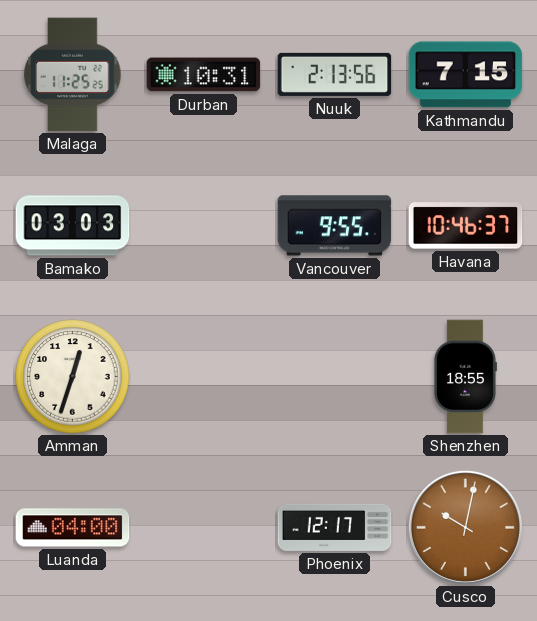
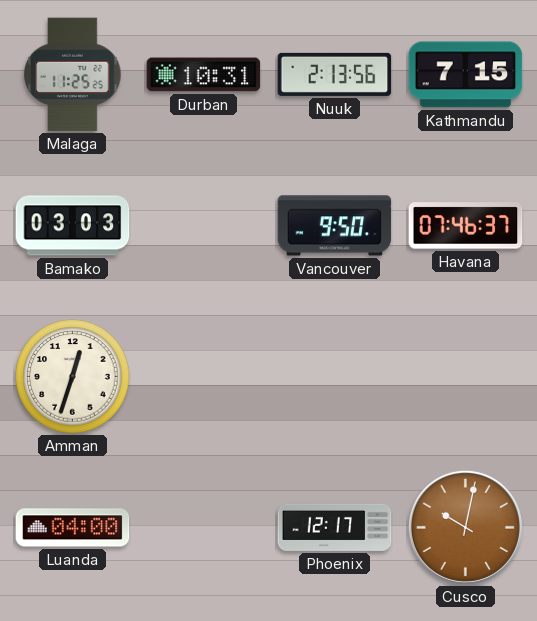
Vancouver: 9:55 -> 9:50
Havana: 10:46 -> 07:46
Shenzhen: 18:55 -> none
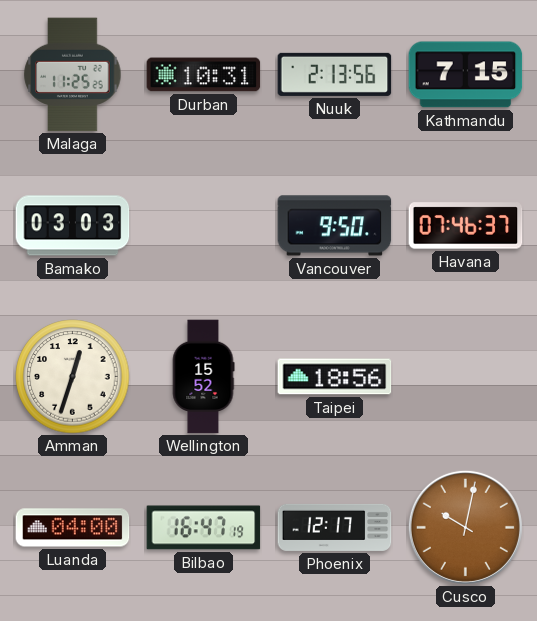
Wellington: none -> 15:52
Taipei: none -> 18:56
Bilbao: none -> 16:47
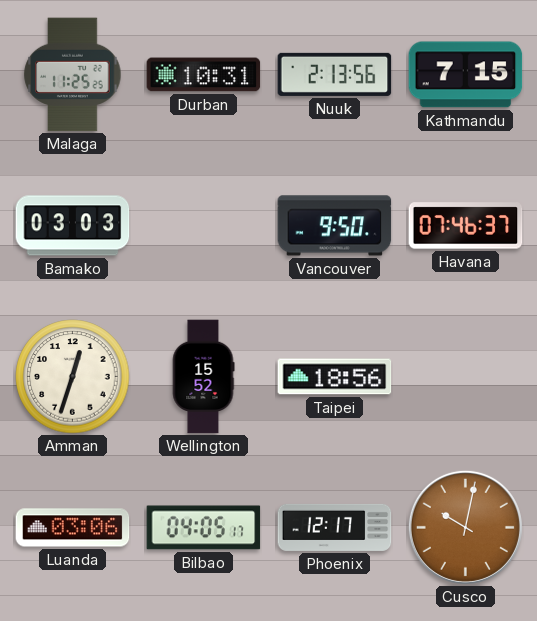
Luanda: 04:00 -> 03:06
Bilbao: 16:47 -> 04:05
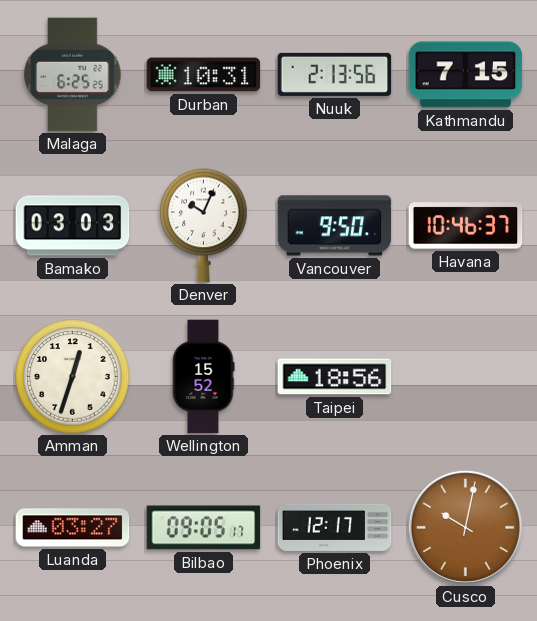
Malaga: 11:25 -> 6:25
Denver: none -> 10:04
Havana: 07:46 -> 10:46
Luanda: 03:06 -> 03:27
Bilbao: 04:05 -> 09:05
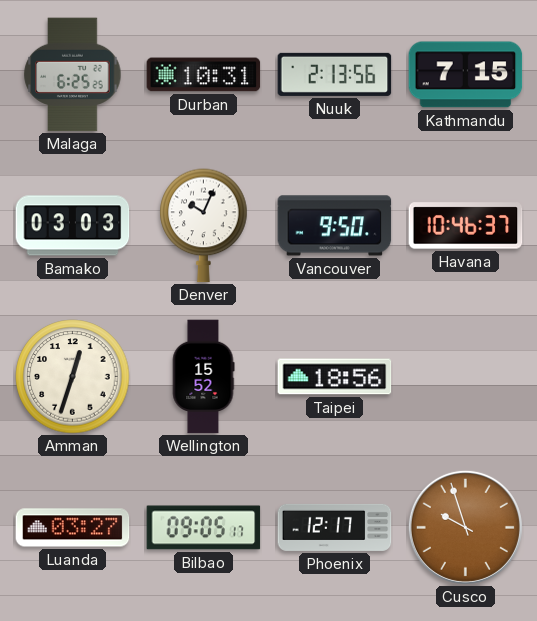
Cusco: 10:02 -> 9:57
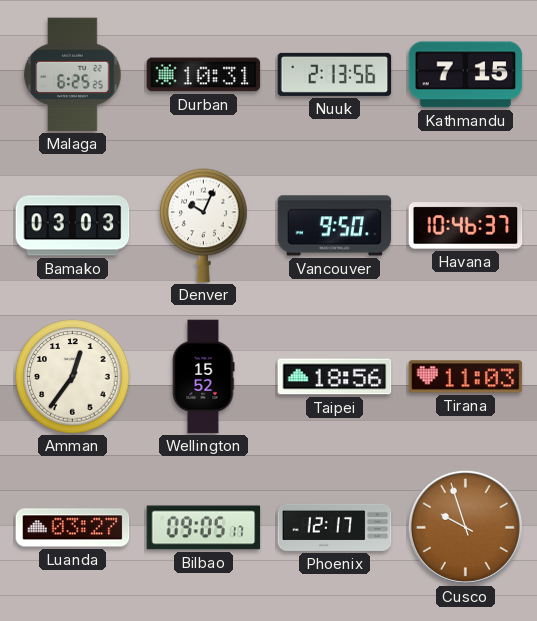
Amman: 12:33 -> 12:36
Tirana: none -> 11:03
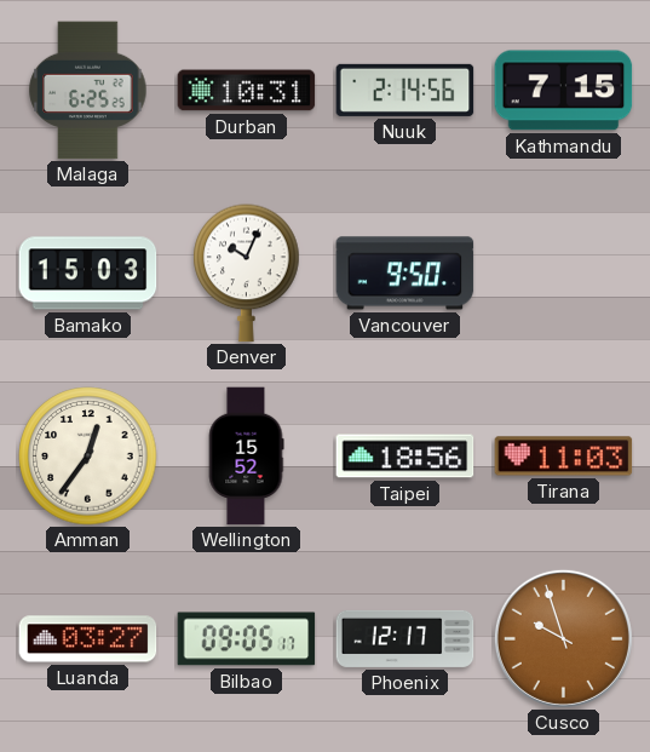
Nuuk: 2:13 -> 2:14
Bamako: 03:03 -> 15:03
Havana: 10:46 -> none
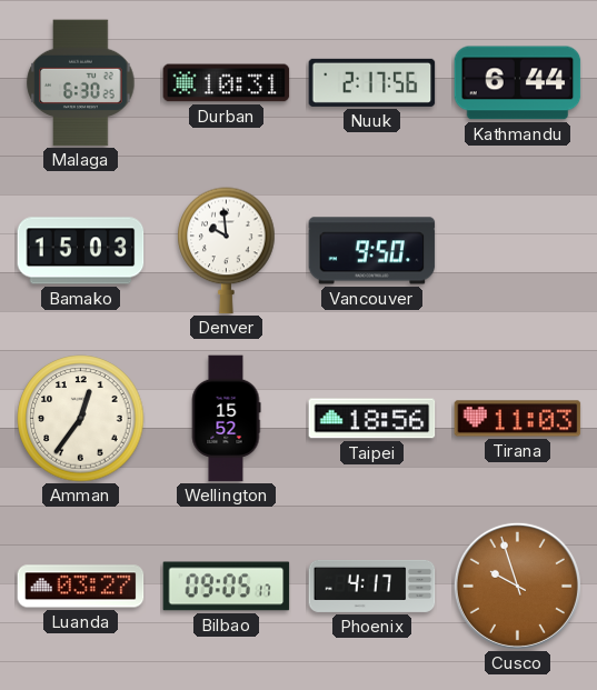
Malaga: 6:25 -> 6:30
Nuuk: 2:14 -> 2:17
Kathmandu: 7:15 -> 6:44
Denver: 10:04 -> 9:59
Phoenix: 12:17 -> 4:17
